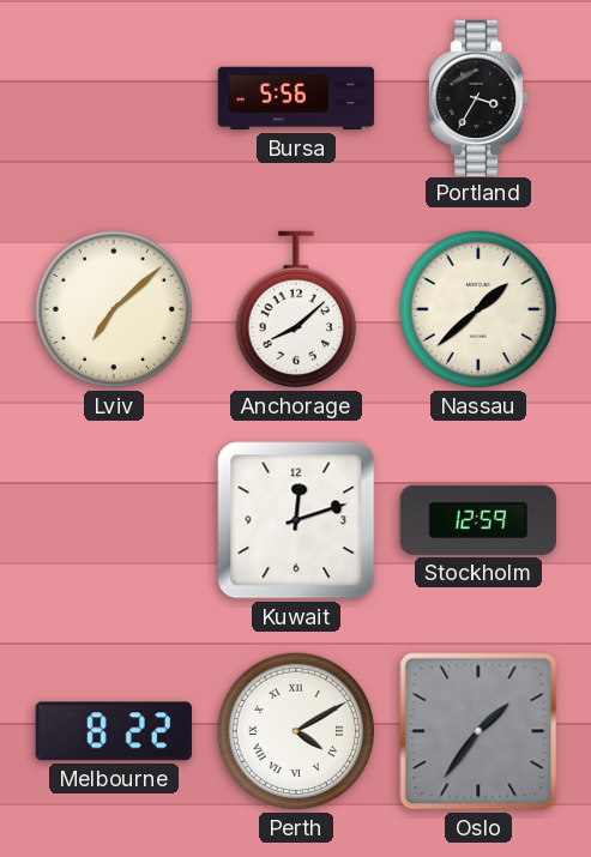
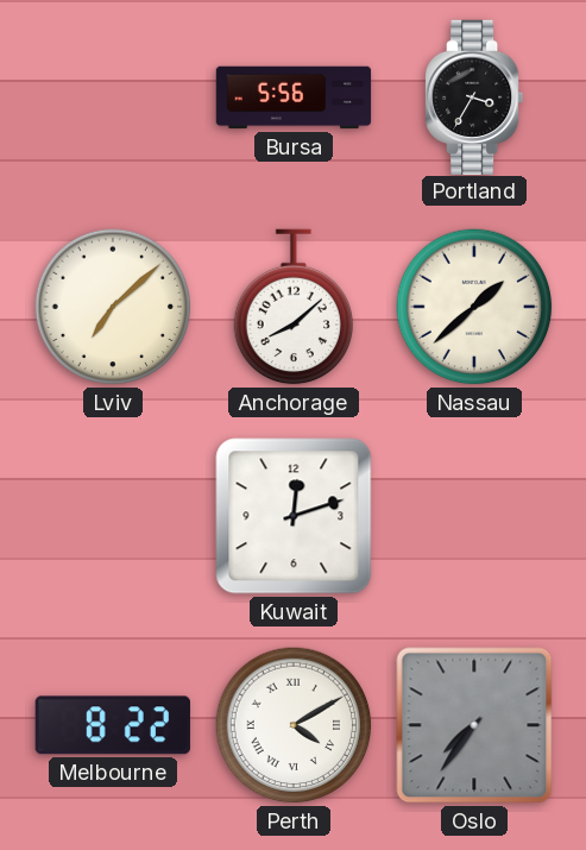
Stockholm: 12:59 -> none
Oslo: 1:36 -> 7:36
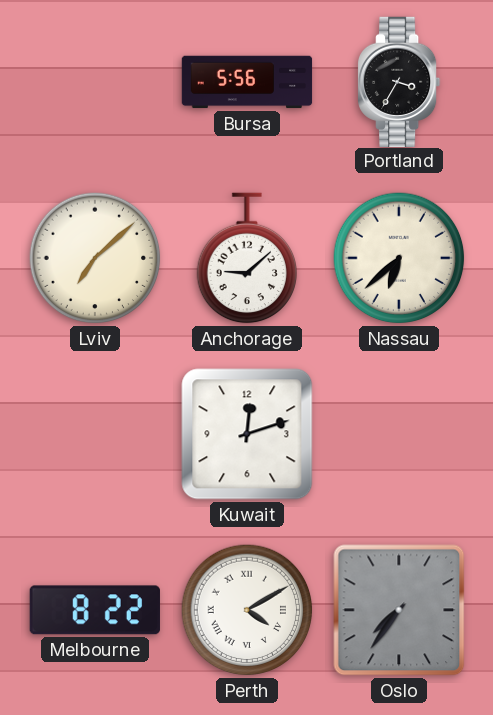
Anchorage: 8:08 -> 9:08
Nassau: 1:38 -> 6:38
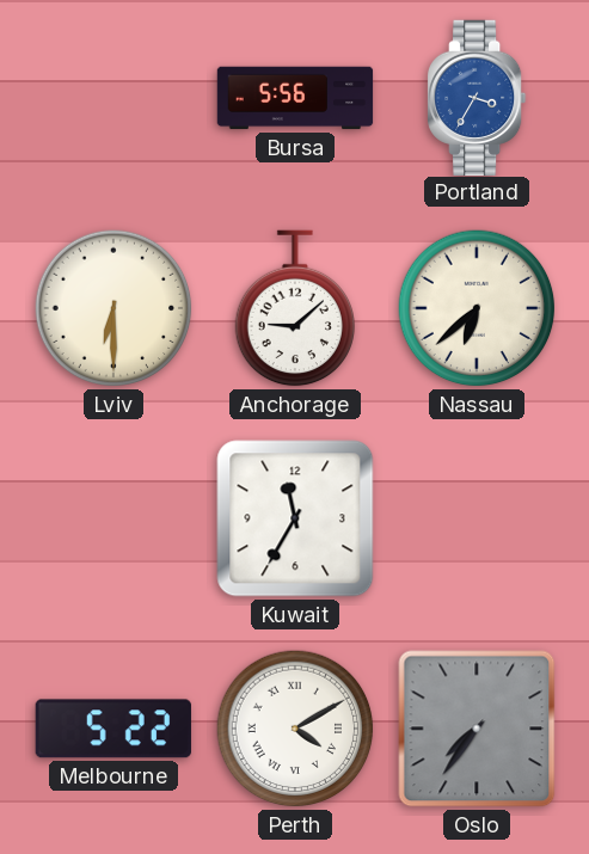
Portland dial: black -> blue
Lviv: 7:08 -> 6:30
Kuwait: 12:12 -> 11:35
Melbourne: 8:22 -> 5:22
